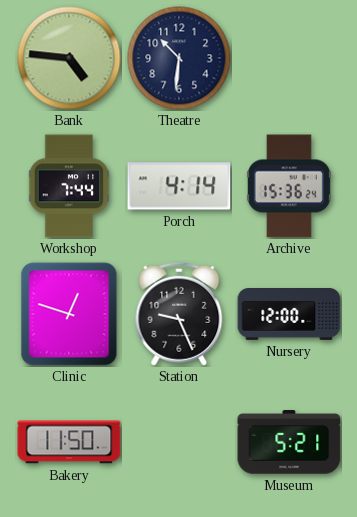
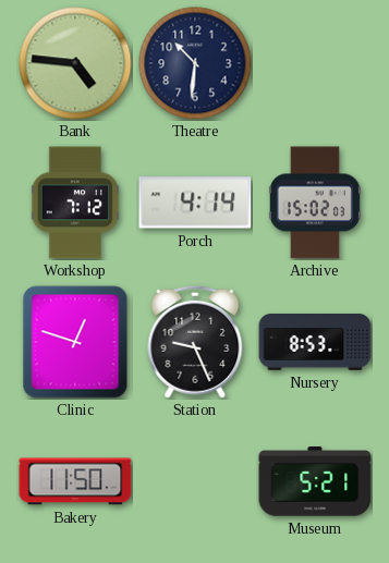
Workshop: 7:44 -> 7:12
Archive: 15:36 -> 15:02
Nursery: 12:00 -> 8:53
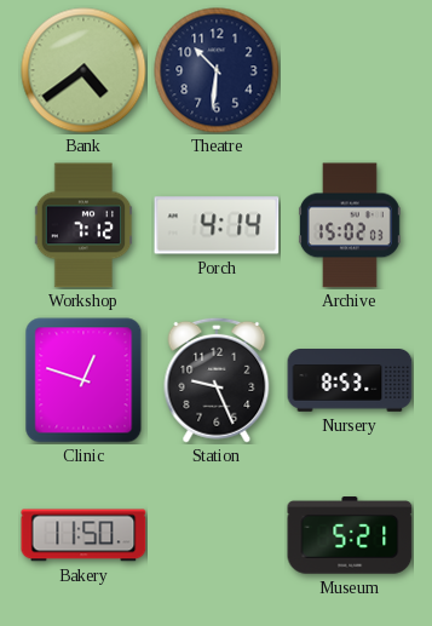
Bank: 4:46 -> 4:39
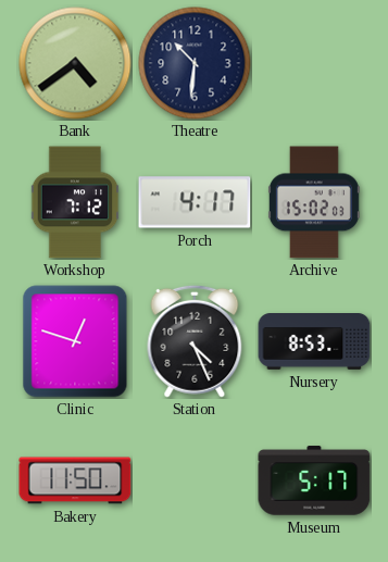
Porch: 4:14 -> 4:17
Station: 9:26 -> 4:26
Museum: 5:21 -> 5:17
